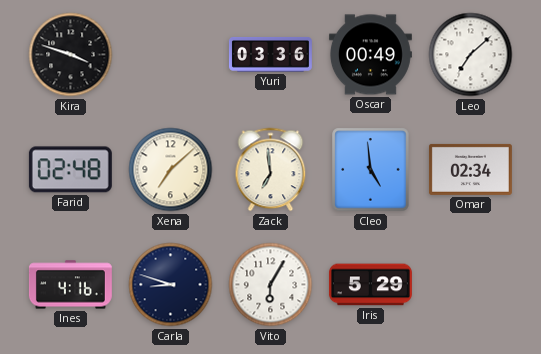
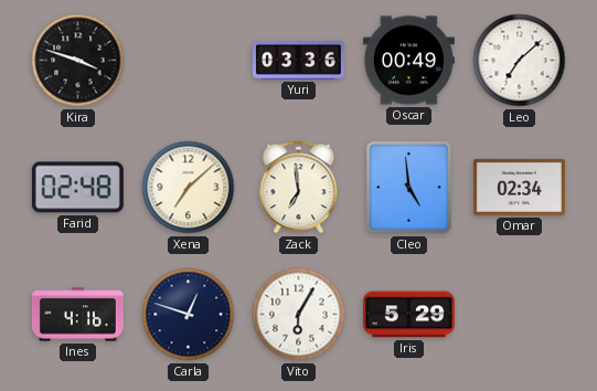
Carla: 8:48 -> 12:48
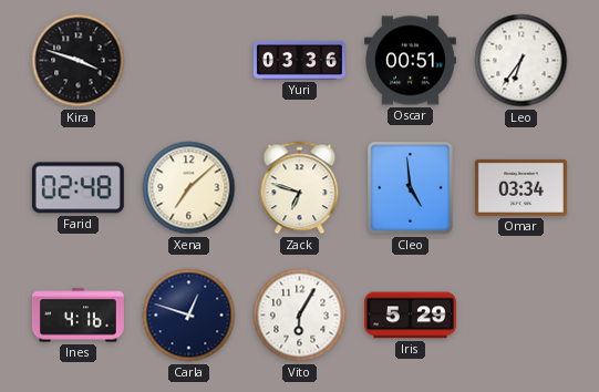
Oscar: 00:49 -> 00:51
Leo: 7:08 -> 6:36
Zack: 6:59 -> 6:48
Omar: 02:34 -> 03:34
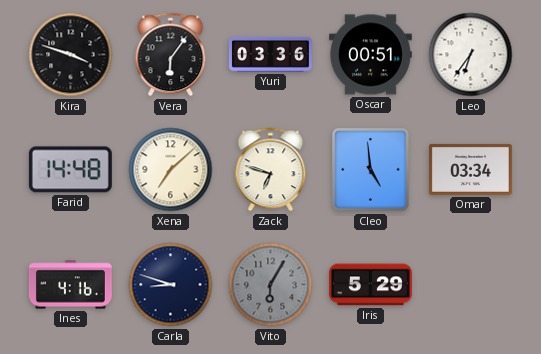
Vera: none -> 6:06
Farid: 02:48 -> 14:48
Carla: 12:48 -> 8:48
Vito dial: white -> grey
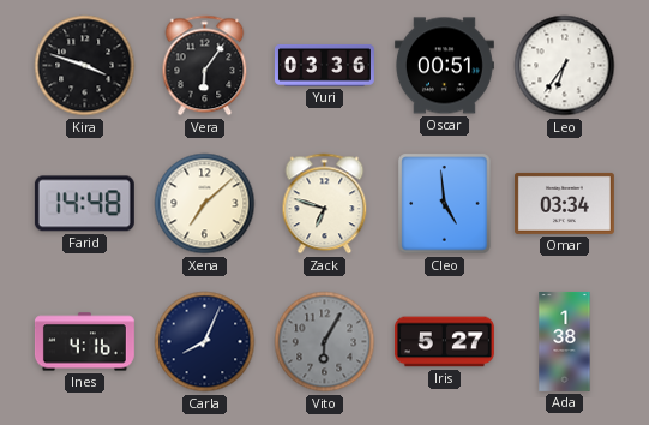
Carla: 8:48 -> 8:04
Iris: 5:29 -> 5:27
Ada: none -> 1:38
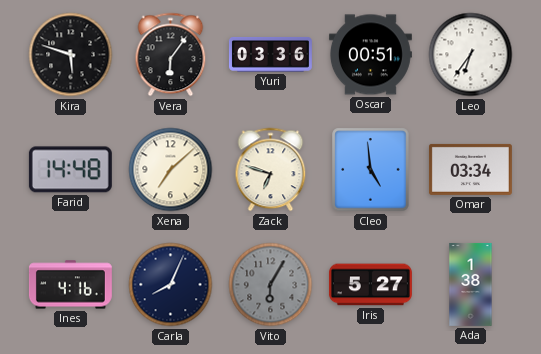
Kira: 3:48 -> 5:48
